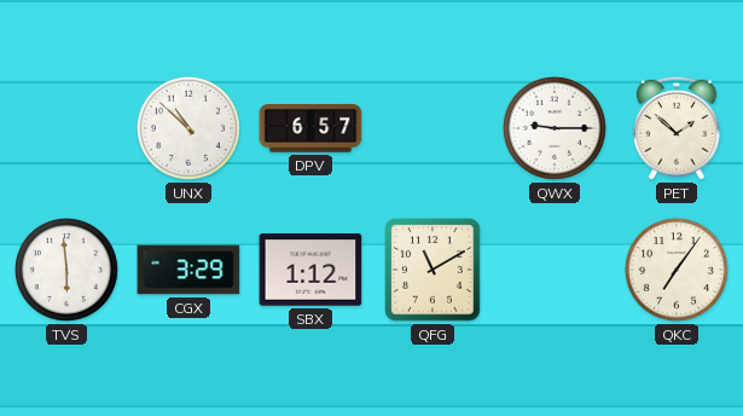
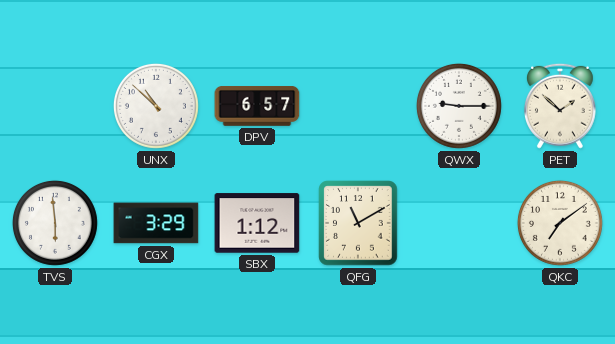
QKC: 7:06 -> 7:09
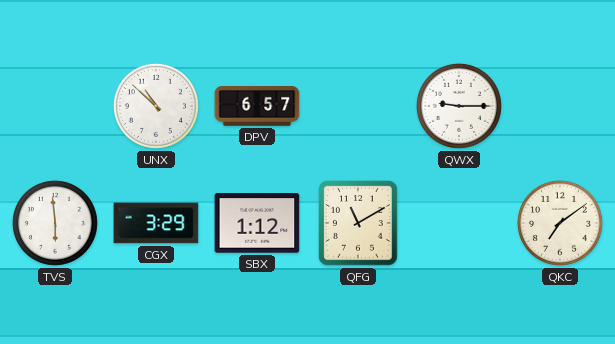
PET: 1:52 -> none
